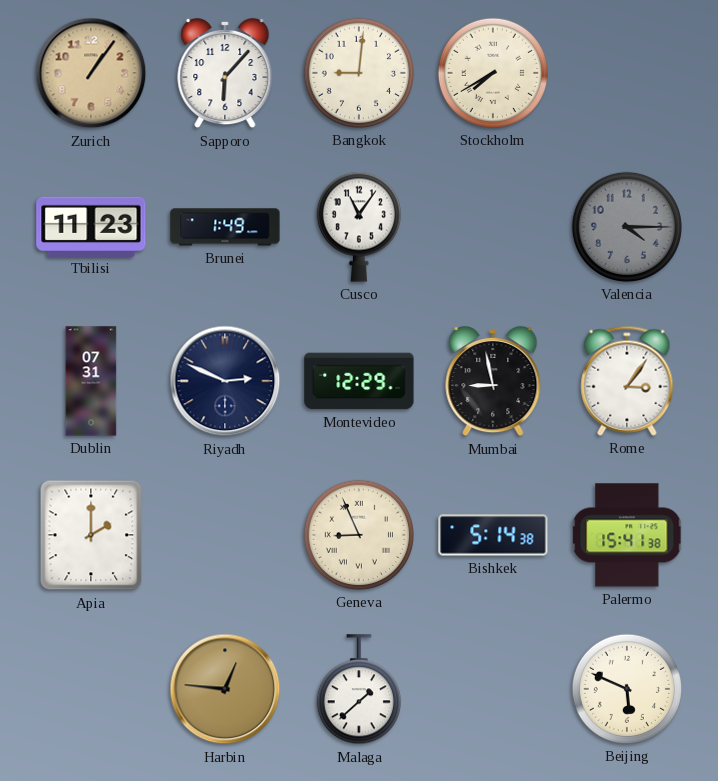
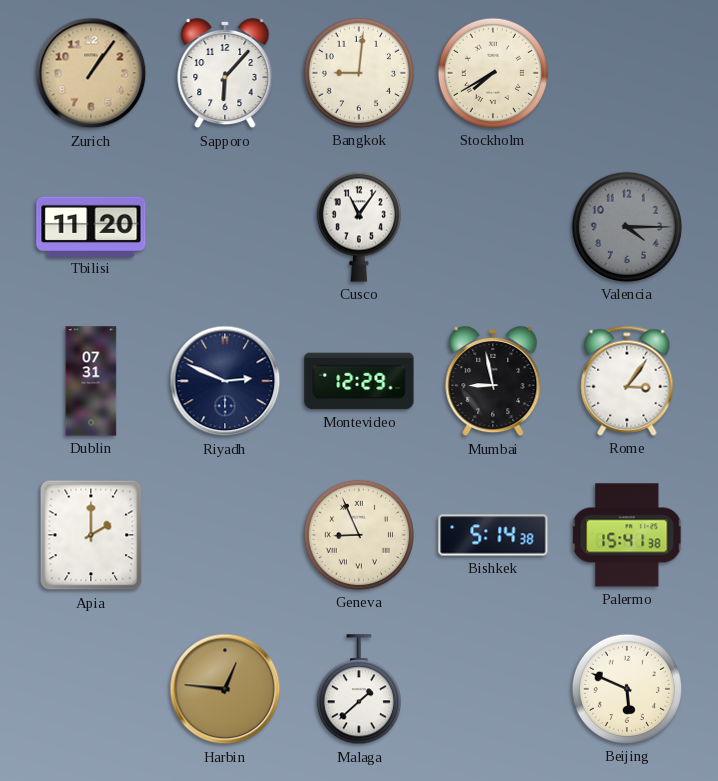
Tbilisi: 11:23 -> 11:20
Brunei: 1:49 -> none
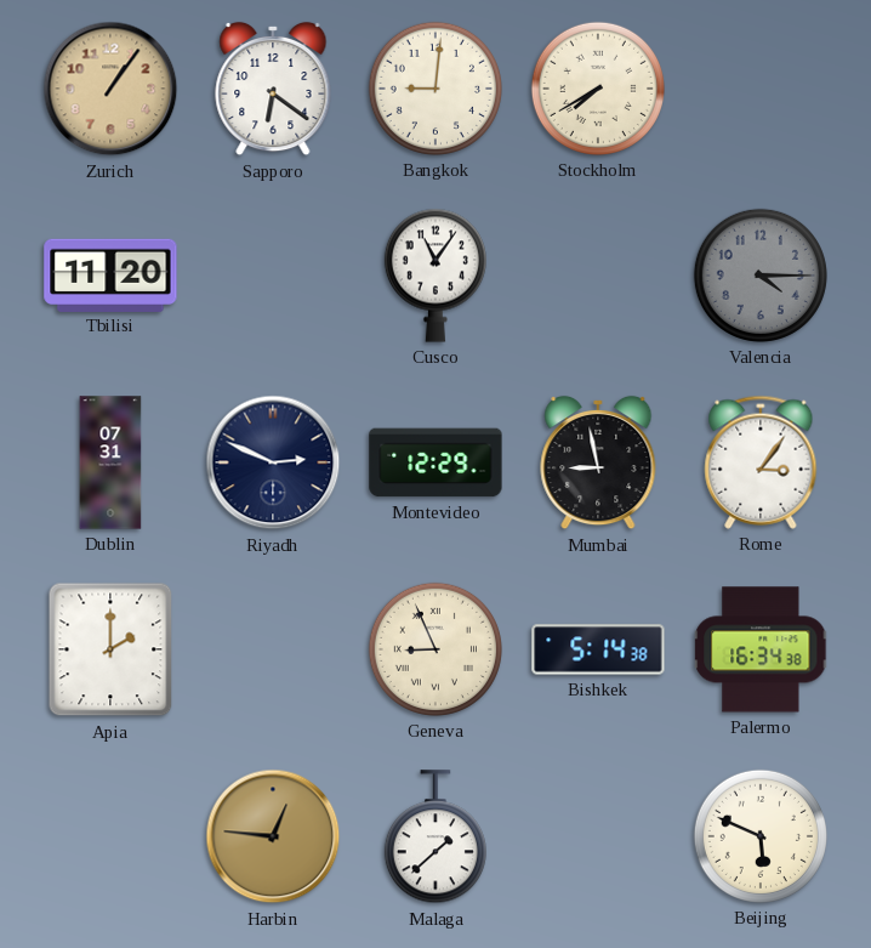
Sapporo: 6:07 -> 6:21
Palermo: 15:41 -> 16:34
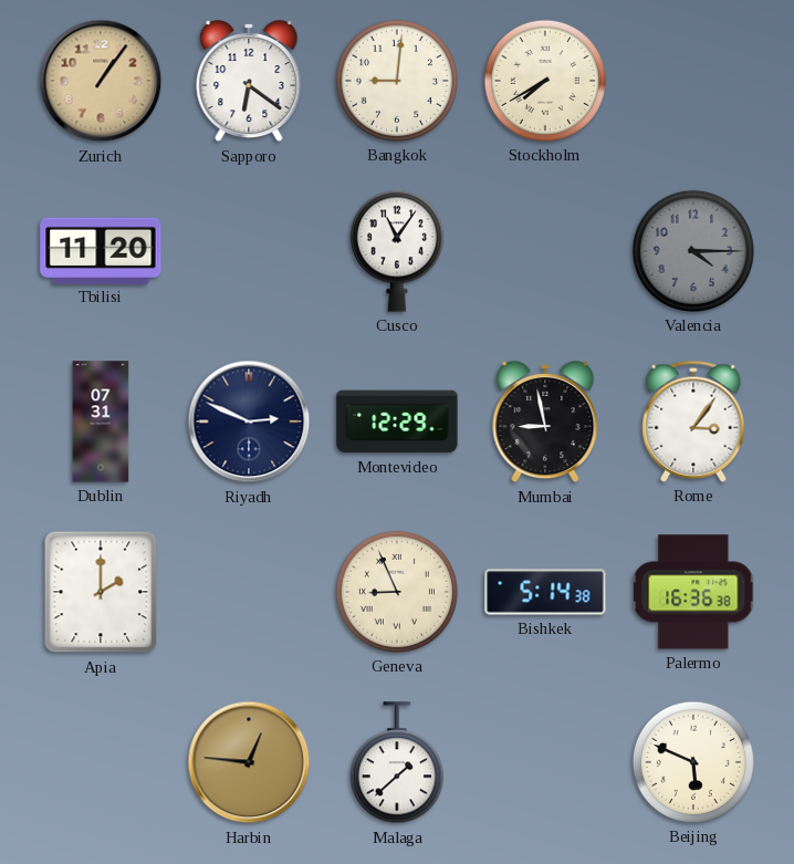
Palermo: 16:34 -> 16:36
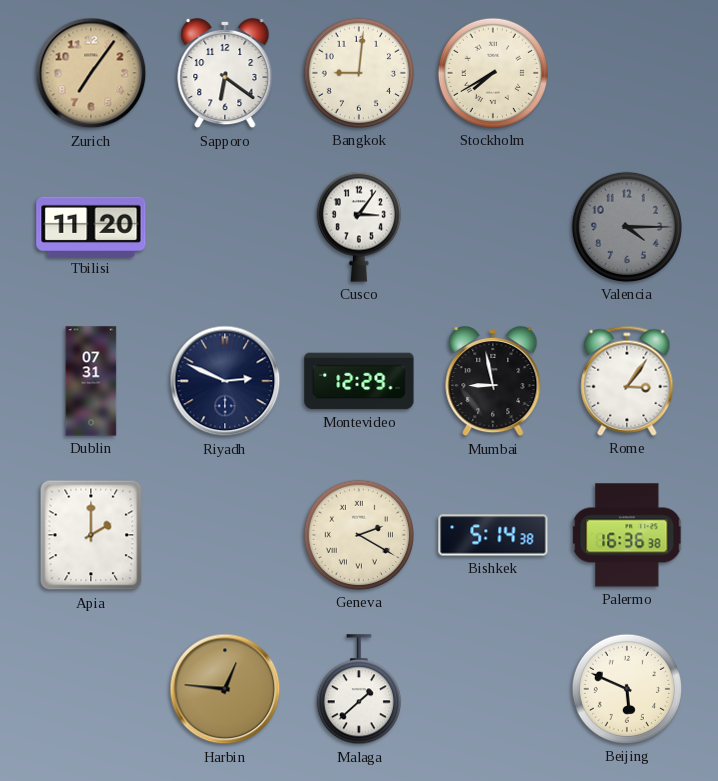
Zurich: 1:06 -> 7:06
Cusco: 11:06 -> 3:06
Geneva: 8:56 -> 2:20
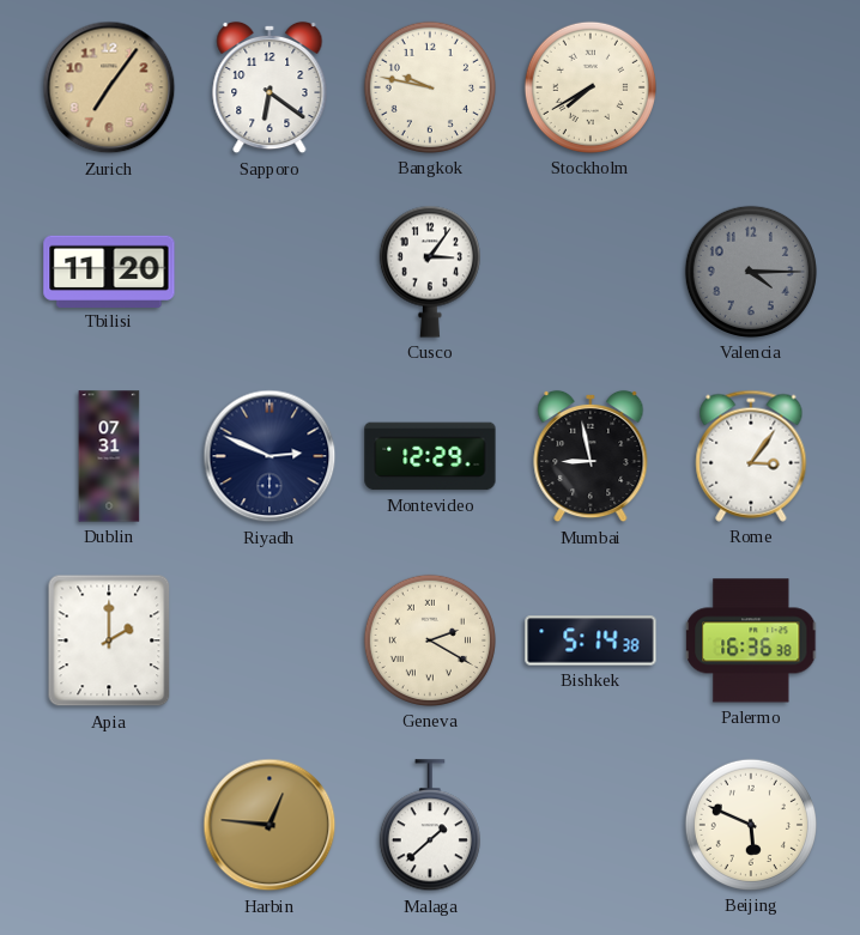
Bangkok: 9:01 -> 9:47
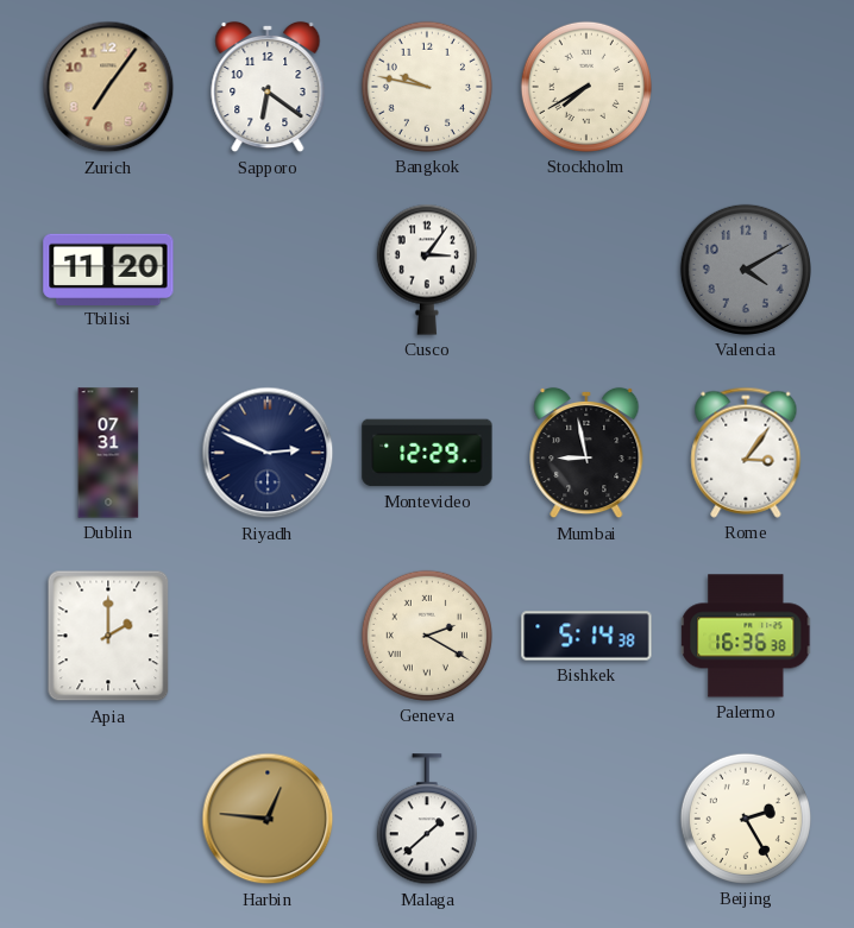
Valencia: 4:15 -> 4:10
Beijing: 5:49 -> 2:25
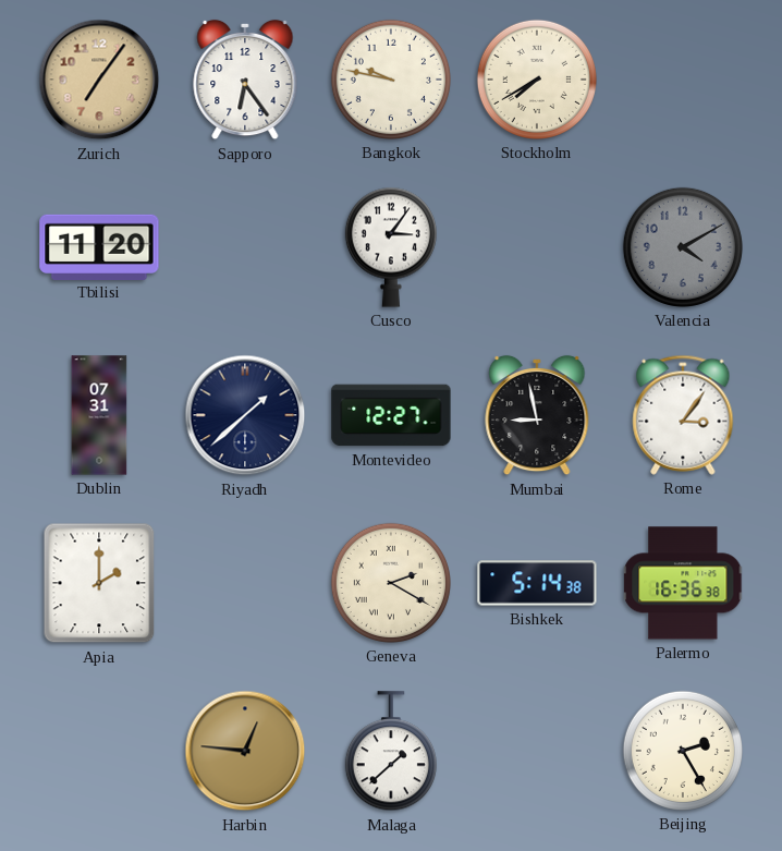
Sapporo: 6:21 -> 6:24
Riyadh: 2:49 -> 1:38
Montevideo: 12:29 -> 12:27
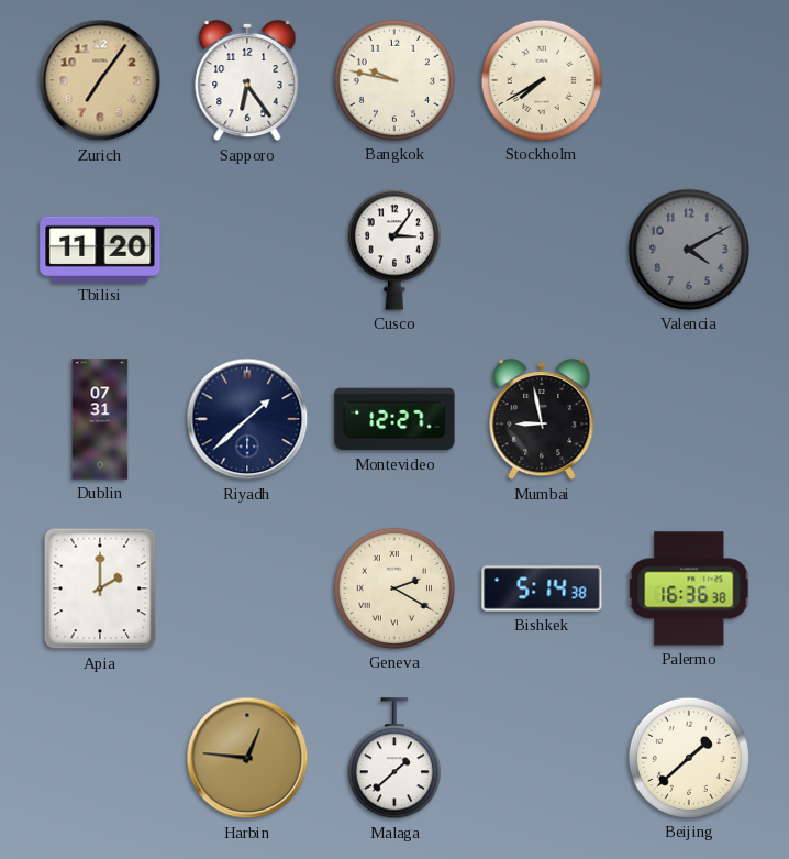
Rome: 3:06 -> none
Beijing: 2:25 -> 1:38
